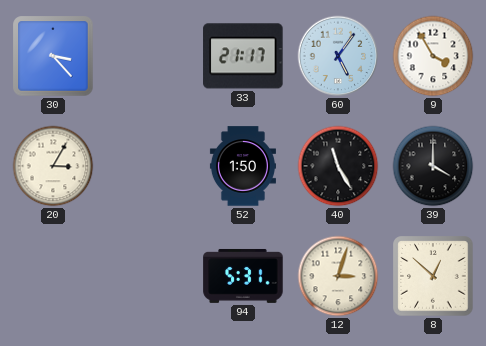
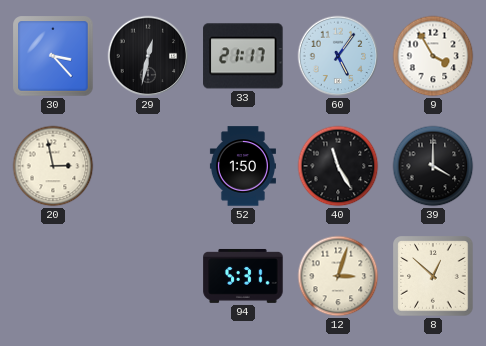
29: none -> 12:32
20: 3:05 -> 2:58
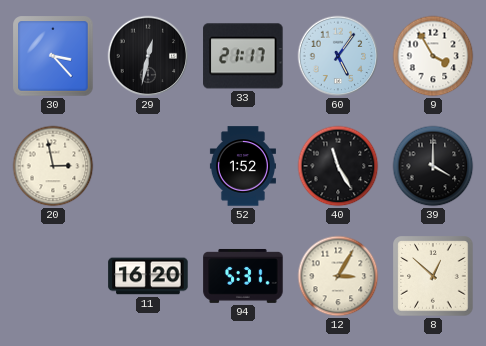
52: 1:50 -> 1:52
11: none -> 16:20
12: 3:03 -> 3:05
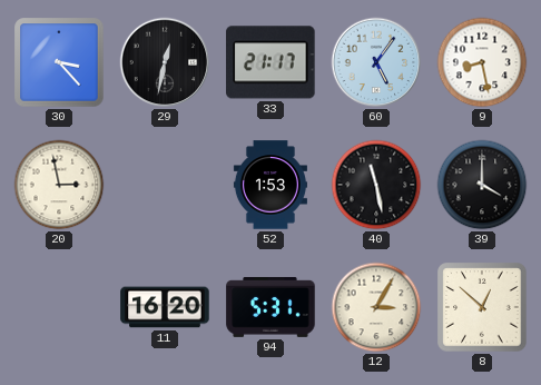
9: 3:55 -> 8:28
52: 1:52 -> 1:53
40: 11:25 -> 11:28
